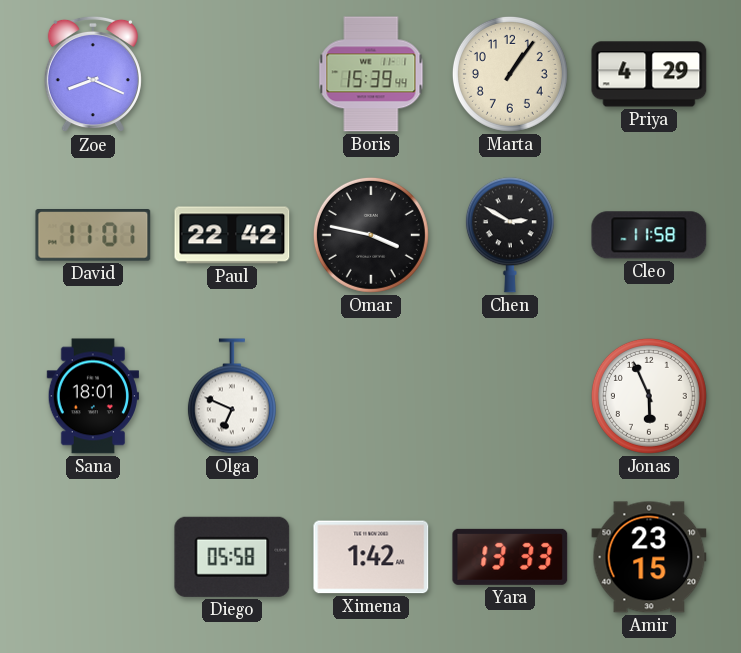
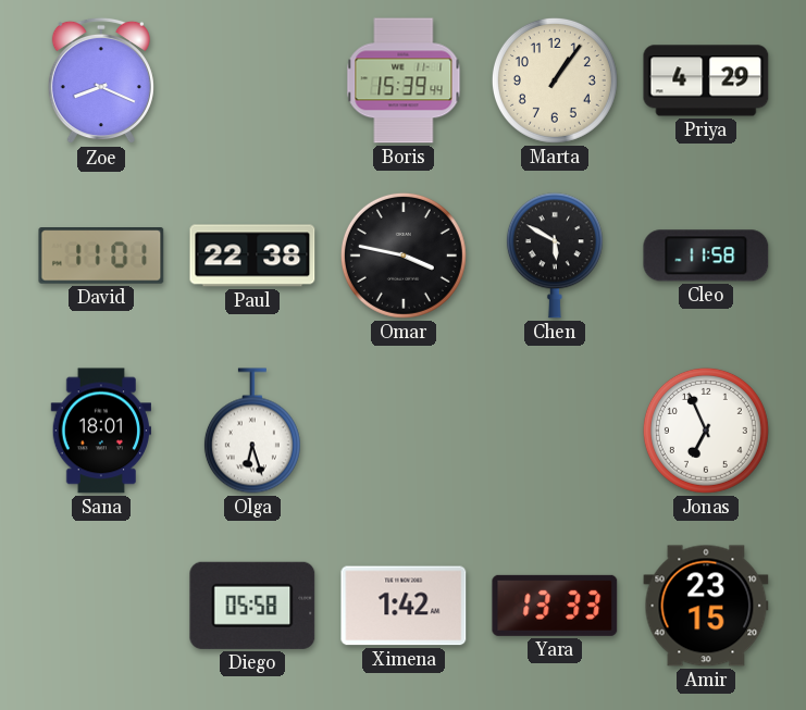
Paul: 22:42 -> 22:38
Chen: 2:50 -> 5:50
Olga: 6:49 -> 6:27
Jonas: 5:56 -> 6:56
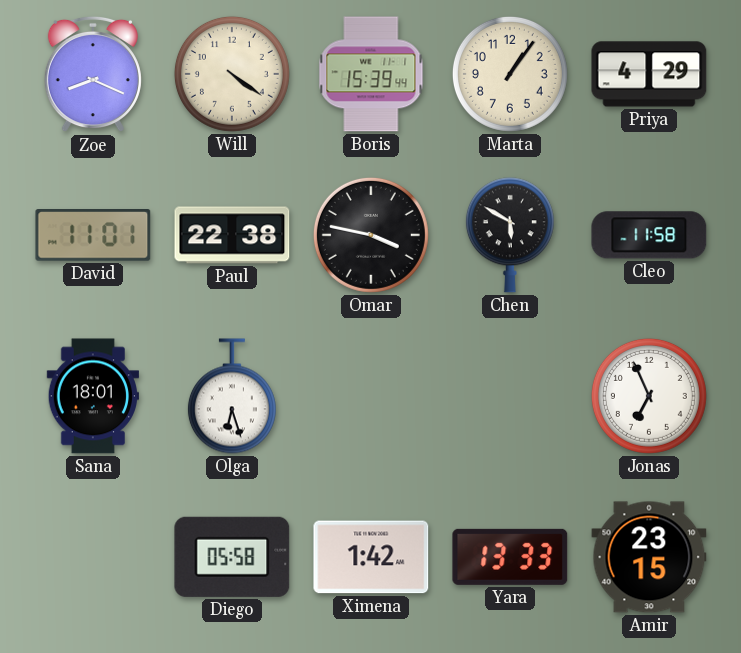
Will: none -> 4:21
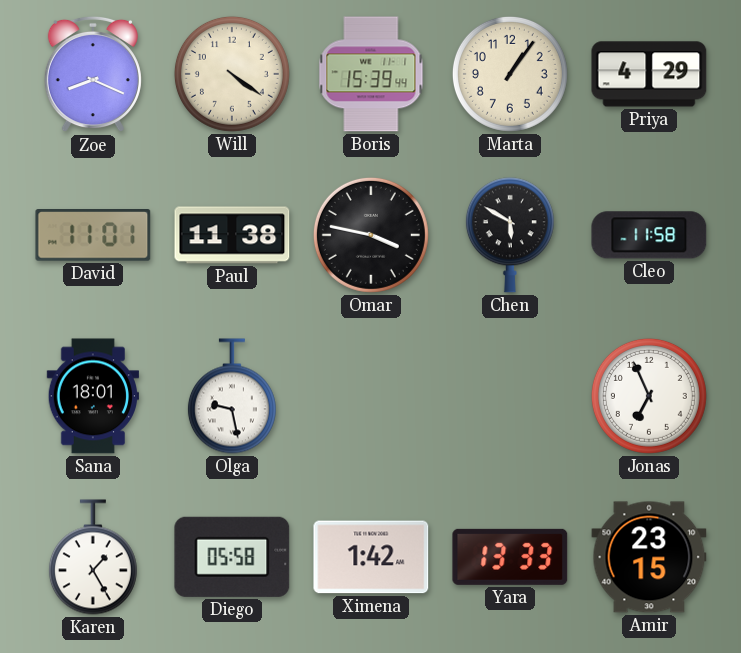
Paul: 22:38 -> 11:38
Olga: 6:27 -> 9:28
Karen: none -> 1:25
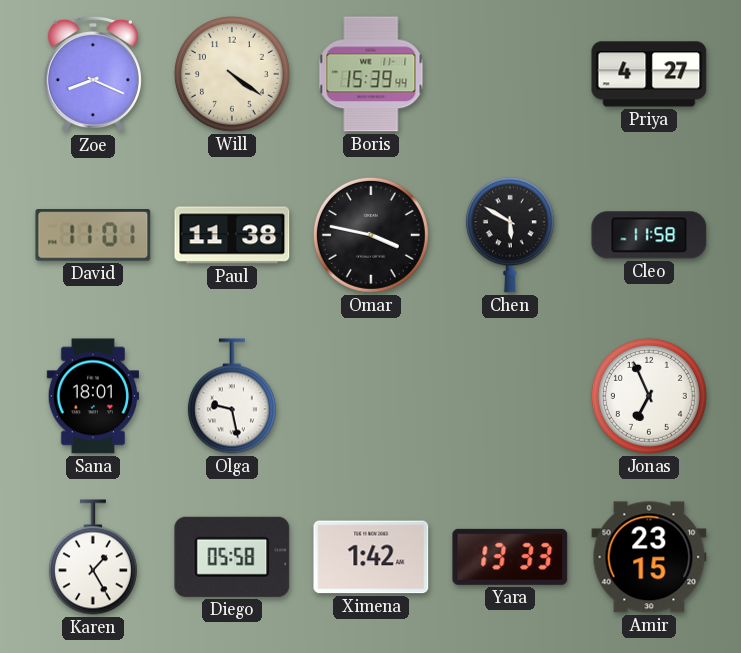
Marta: 1:06 -> none
Priya: 4:29 -> 4:27
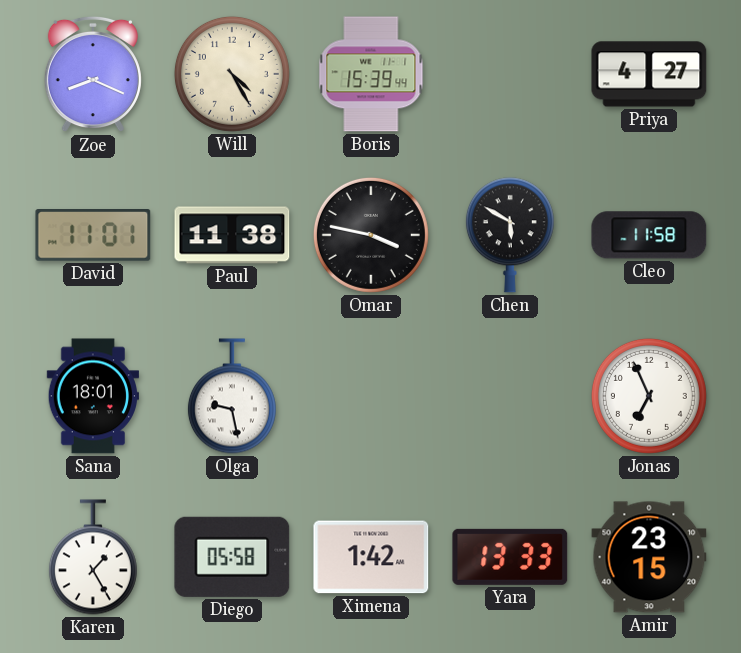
Will: 4:21 -> 4:25
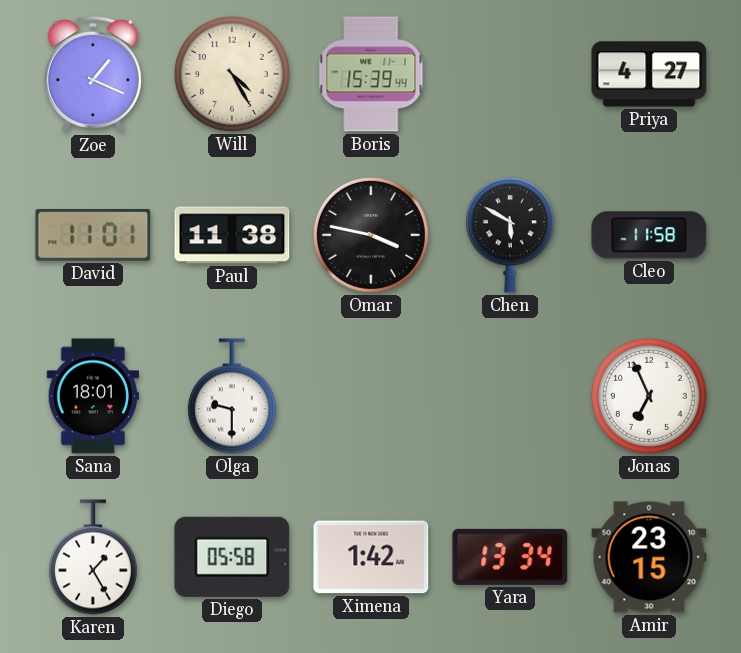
Zoe: 8:19 -> 1:19
Olga: 9:28 -> 9:30
Yara: 13:33 -> 13:34
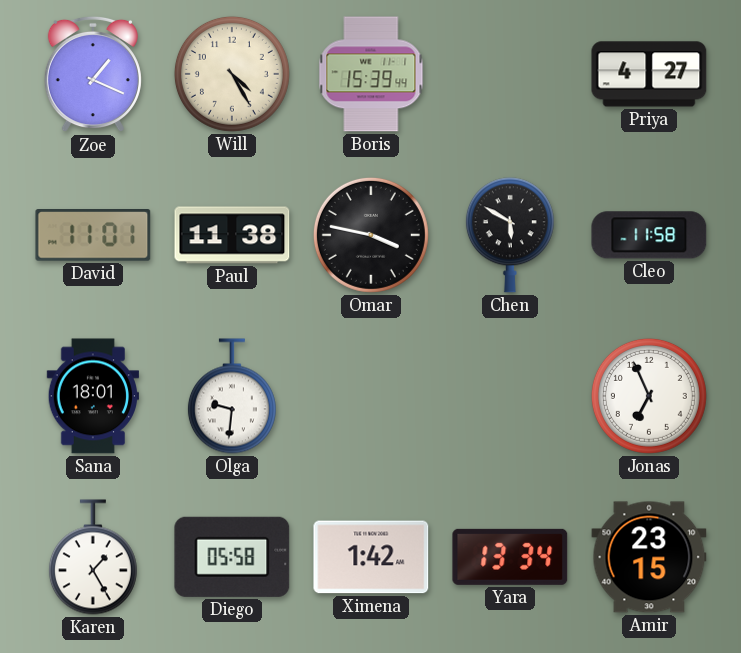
Olga: 9:30 -> 9:31
